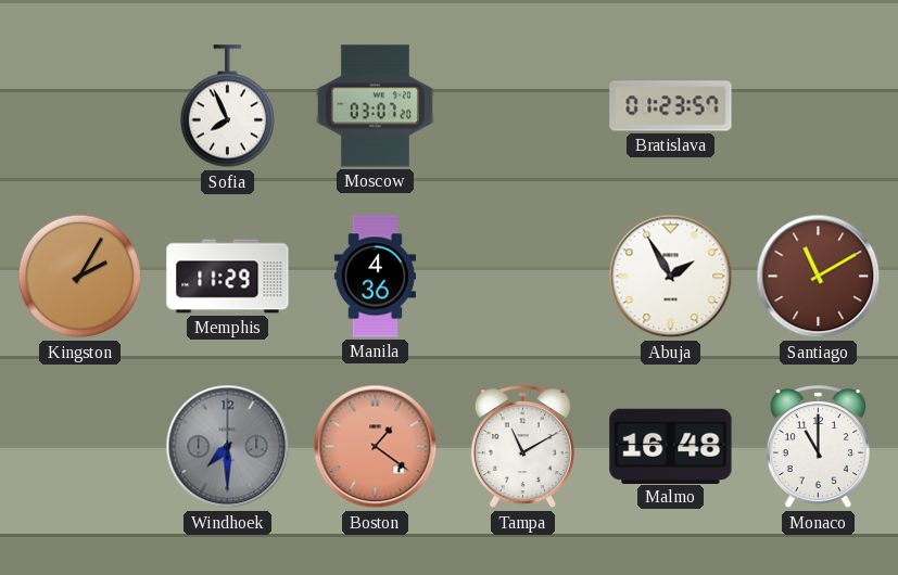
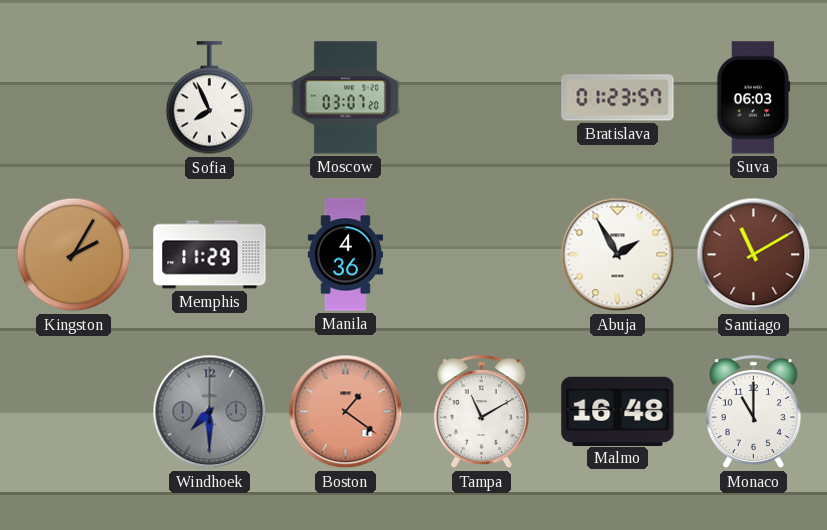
Suva: none -> 06:03
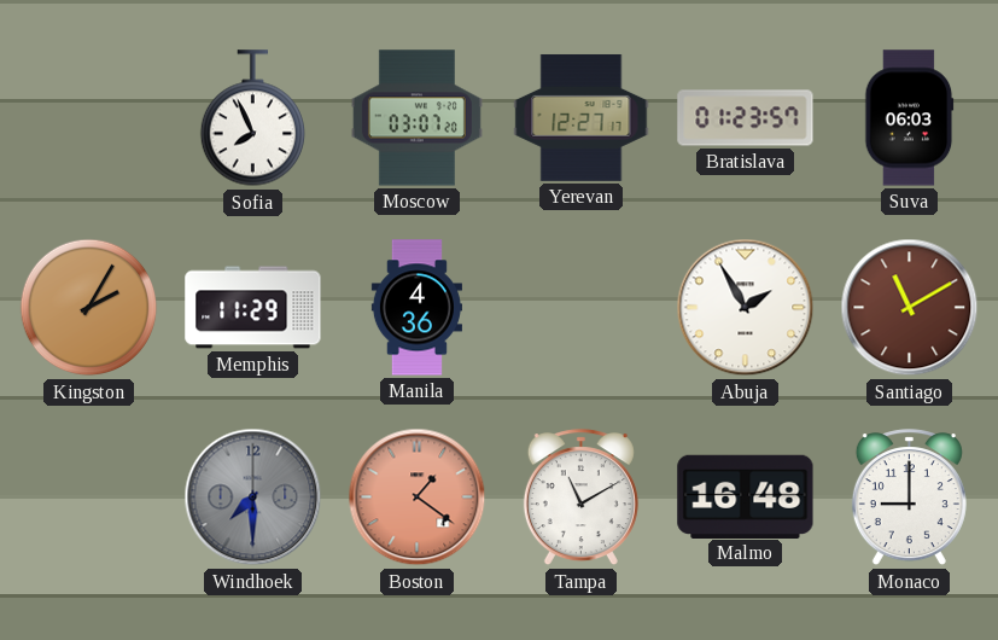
Yerevan: none -> 12:27
Monaco: 11:00 -> 9:00
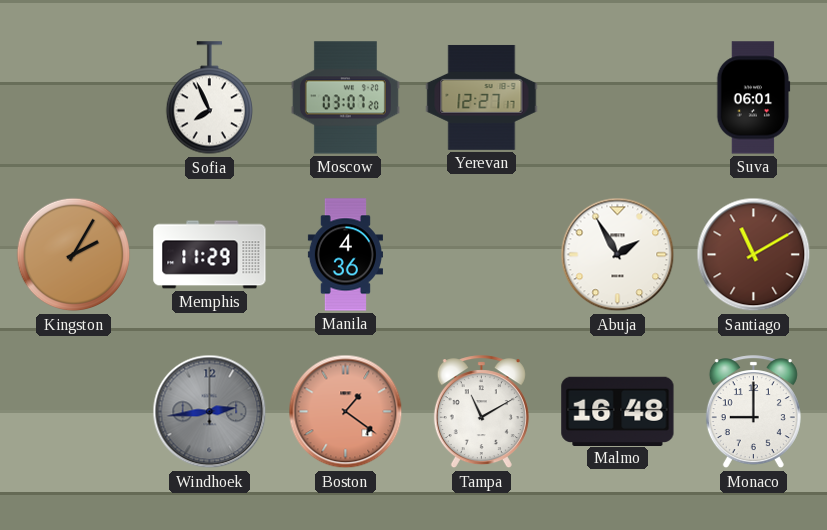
Bratislava: 01:23 -> none
Suva: 06:03 -> 06:01
Windhoek: 7:30 -> 2:44
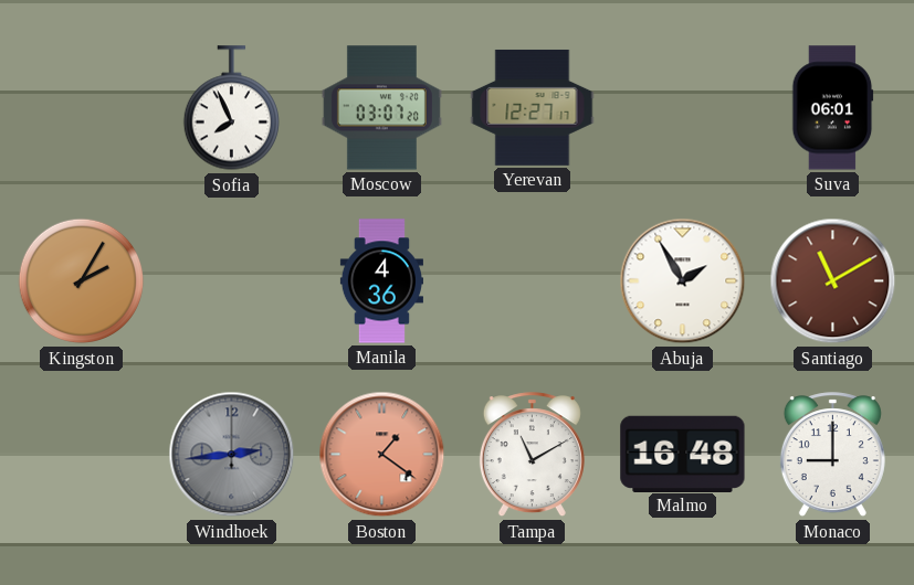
Memphis: 11:29 -> none
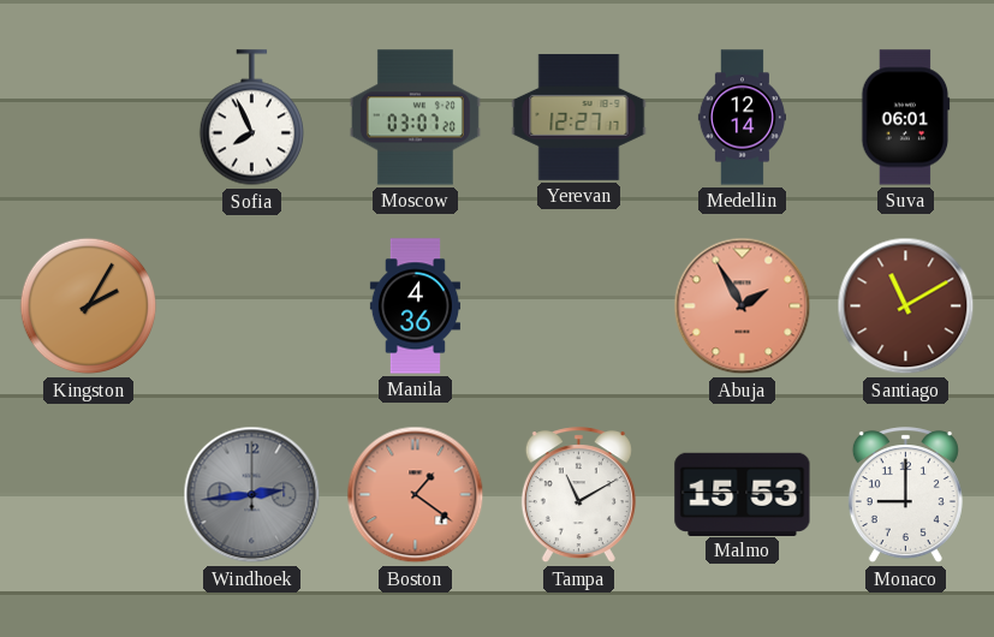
Medellin: none -> 12:14
Abuja dial: white -> salmon
Malmo: 16:48 -> 15:53
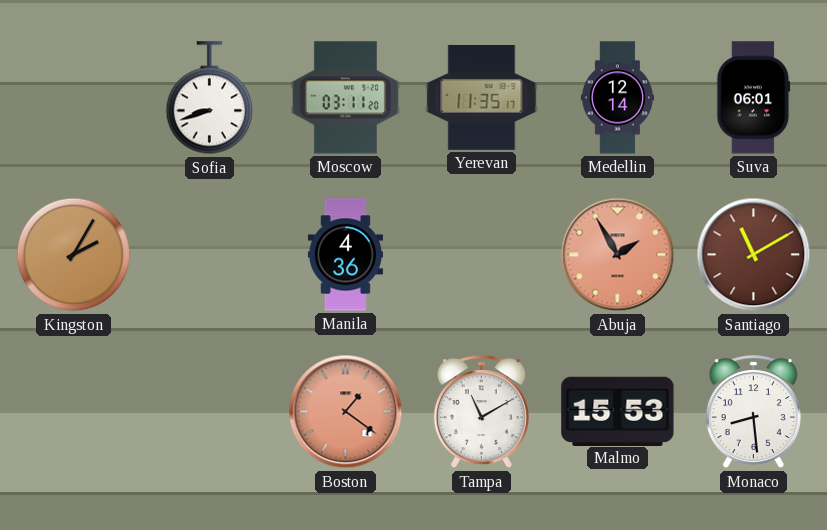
Sofia: 7:56 -> 8:42
Moscow: 03:07 -> 03:11
Yerevan: 12:27 -> 11:35
Windhoek: 2:44 -> none
Monaco: 9:00 -> 8:29
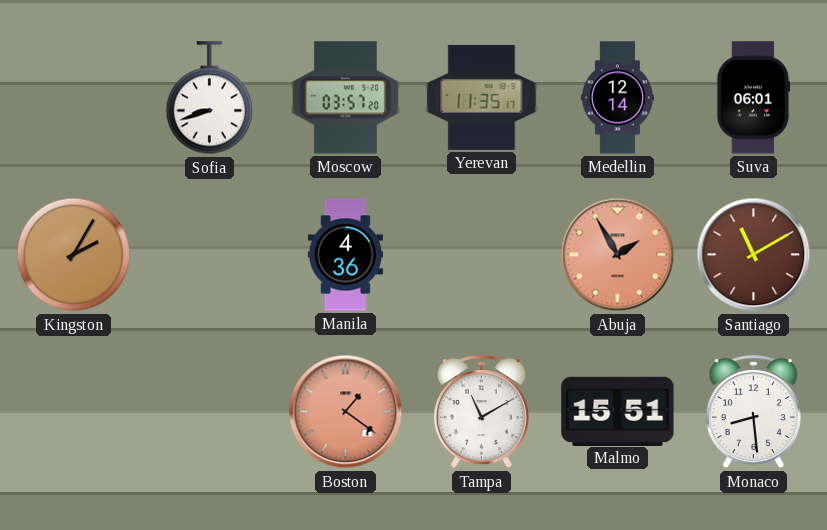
Moscow: 03:11 -> 03:57
Malmo: 15:53 -> 15:51
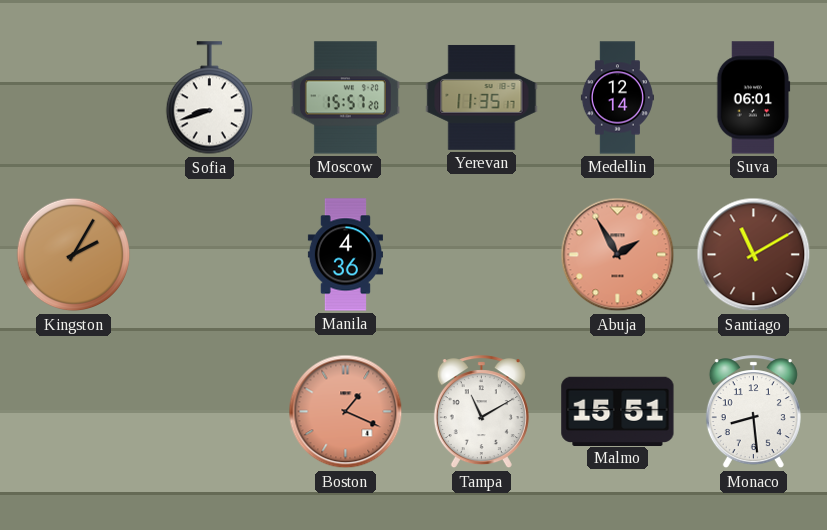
Moscow: 03:57 -> 15:57
Boston: 1:21 -> 1:19
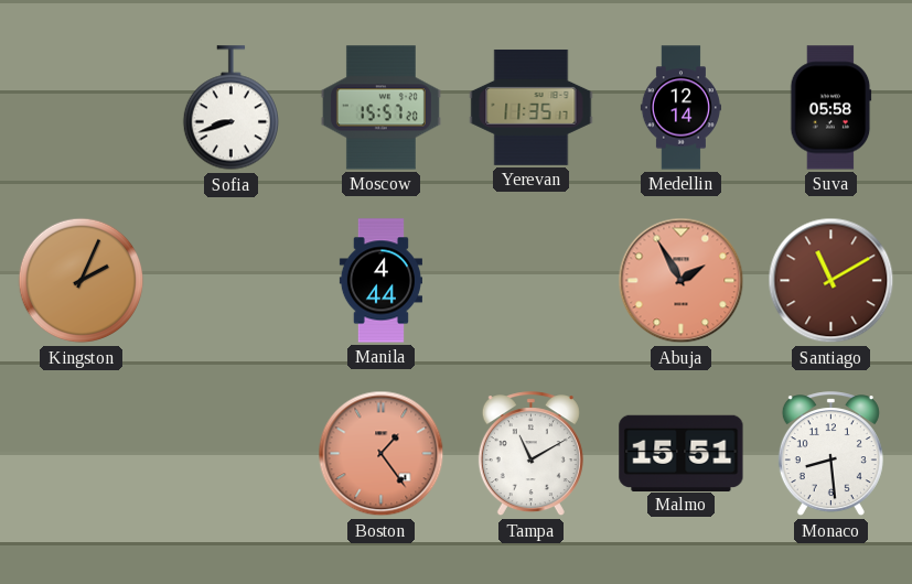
Suva: 06:01 -> 05:58
Kingston: 2:05 -> 2:04
Manila: 4:36 -> 4:44
Boston: 1:19 -> 1:24
